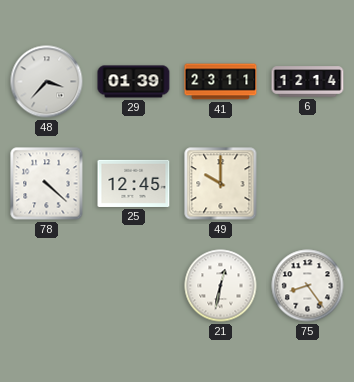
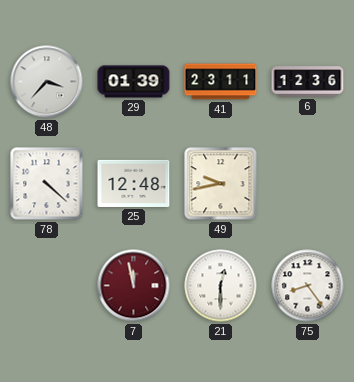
6: 12:14 -> 12:36
25: 12:45 -> 12:48
49: 10:00 -> 9:43
7: none -> 11:58
21: 12:32 -> 12:30
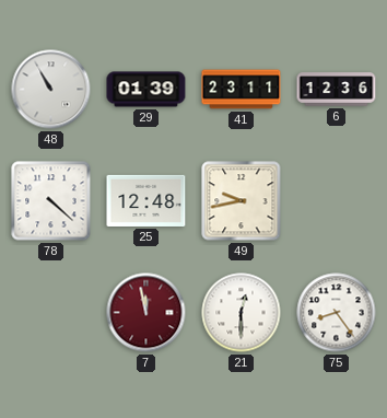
48: 3:37 -> 10:55
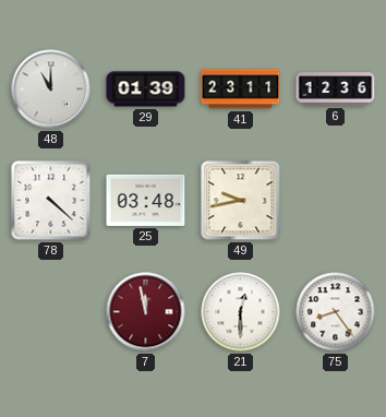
48: 10:55 -> 11:00
25: 12:48 -> 03:48
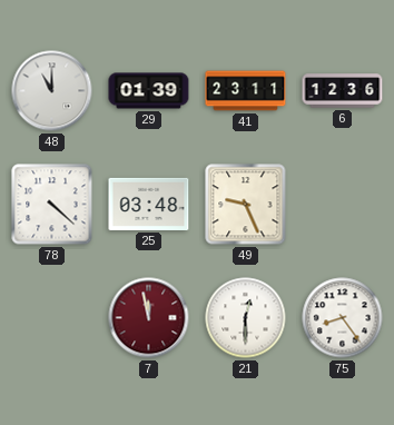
49: 9:43 -> 9:26
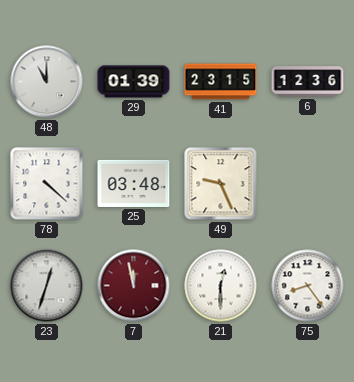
41: 23:11 -> 23:15
23: none -> 12:33
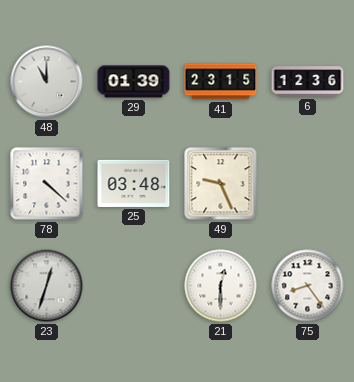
7: 11:58 -> none
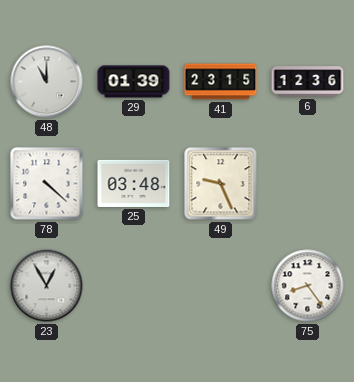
23: 12:33 -> 12:55
21: 12:30 -> none
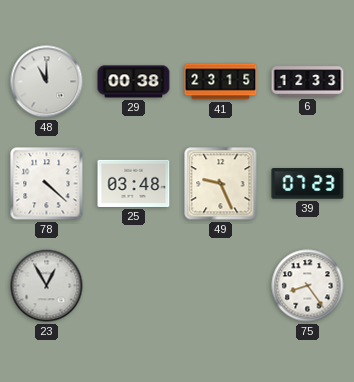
29: 01:39 -> 00:38
6: 12:36 -> 12:33
39: none -> 07:23
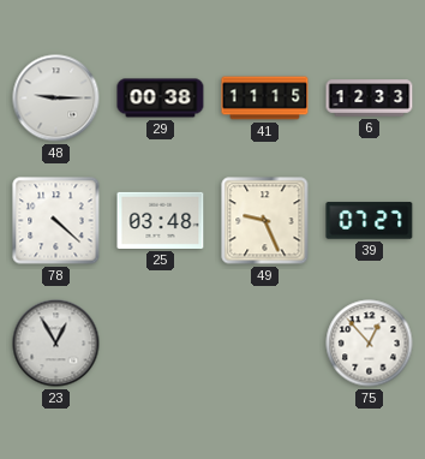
48: 11:00 -> 9:15
41: 23:15 -> 11:15
39: 07:23 -> 07:27
75: 8:24 -> 12:53
